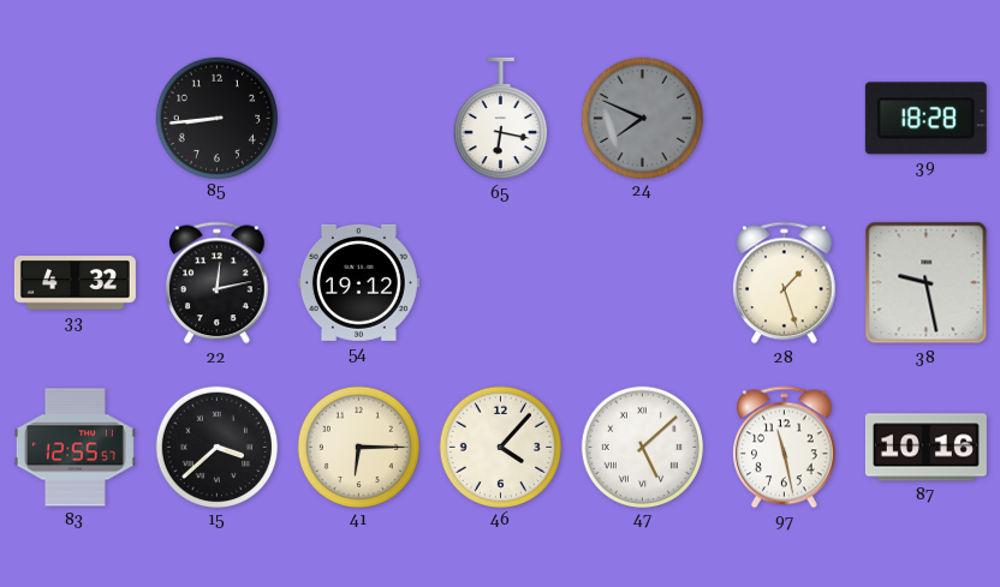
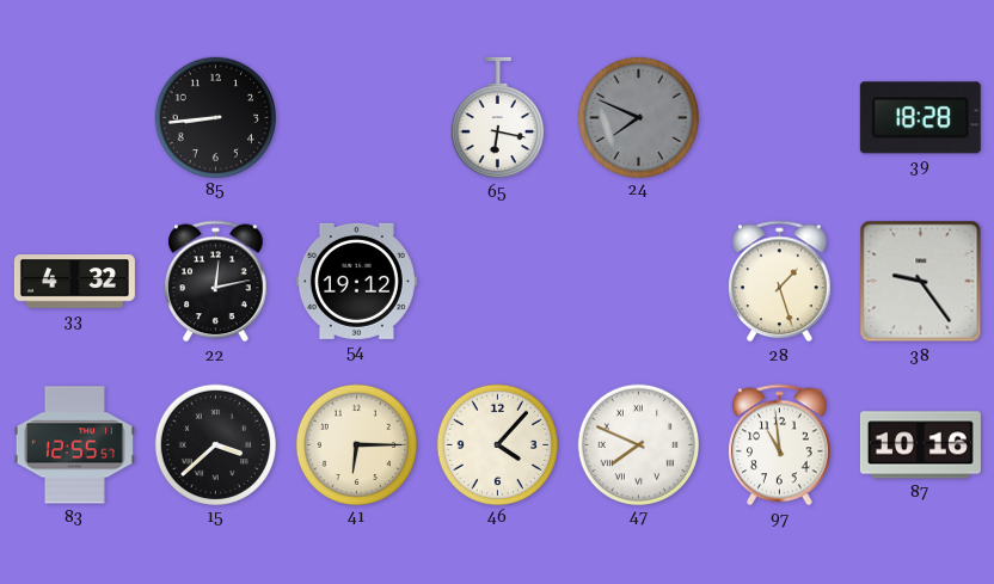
38: 9:28 -> 9:24
47: 5:08 -> 7:49
97: 11:28 -> 10:59
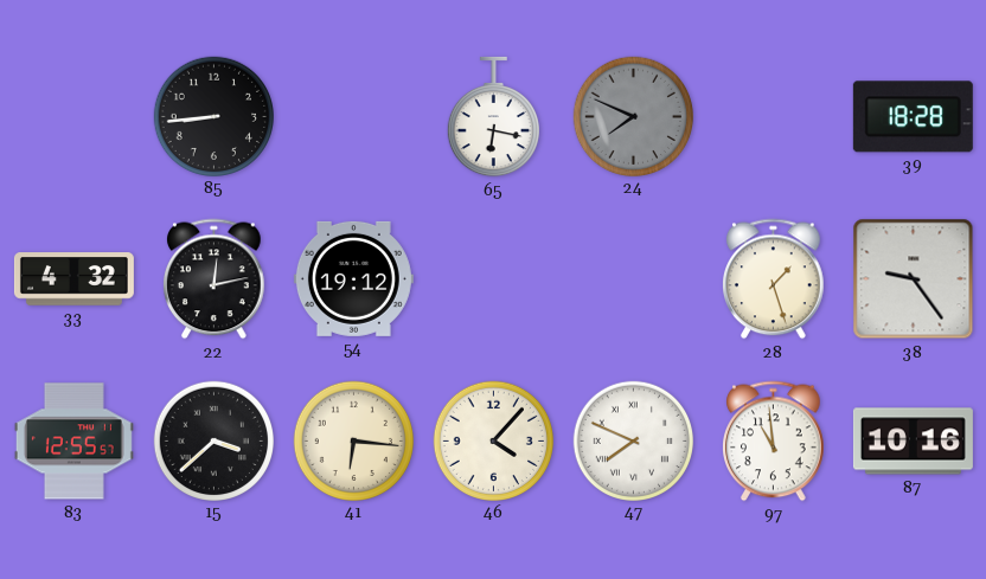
41: 6:15 -> 6:16
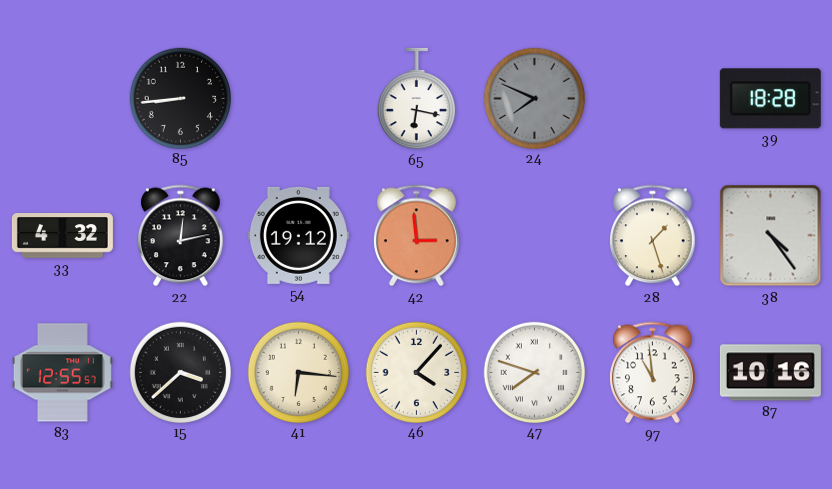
42: none -> 2:59
38: 9:24 -> 4:24
47: 7:49 -> 7:48
